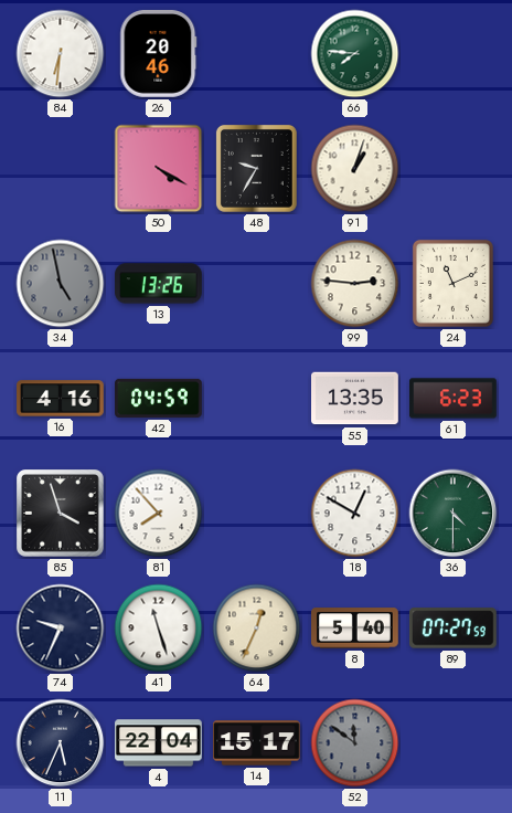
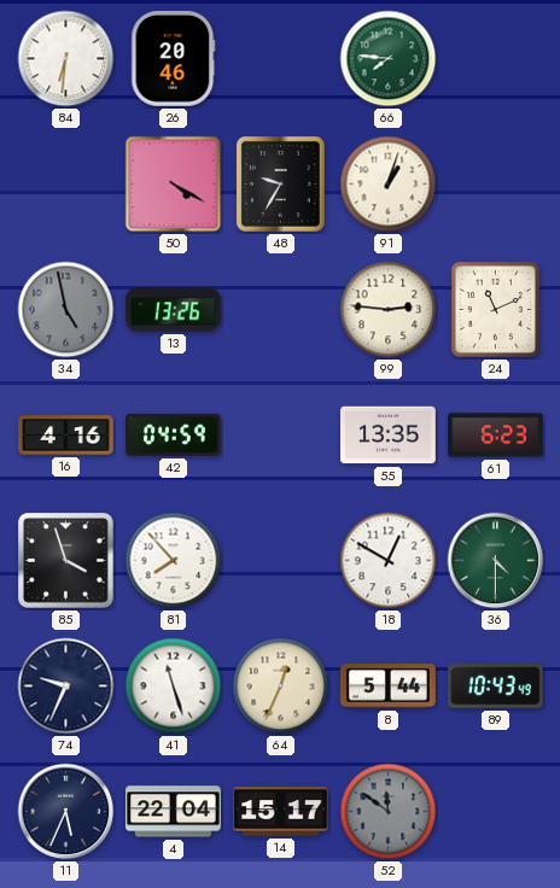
8: 5:40 -> 5:44
89: 07:27 -> 10:43
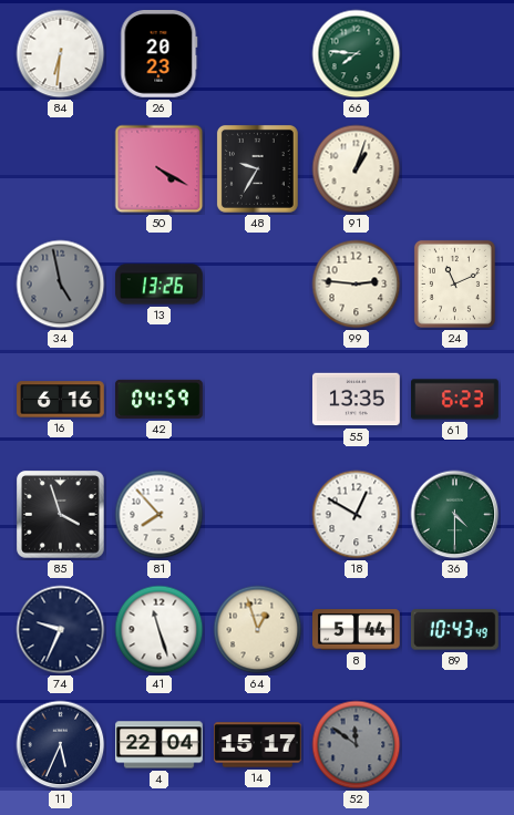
26: 20:46 -> 20:23
16: 4:16 -> 6:16
64: 12:34 -> 12:57
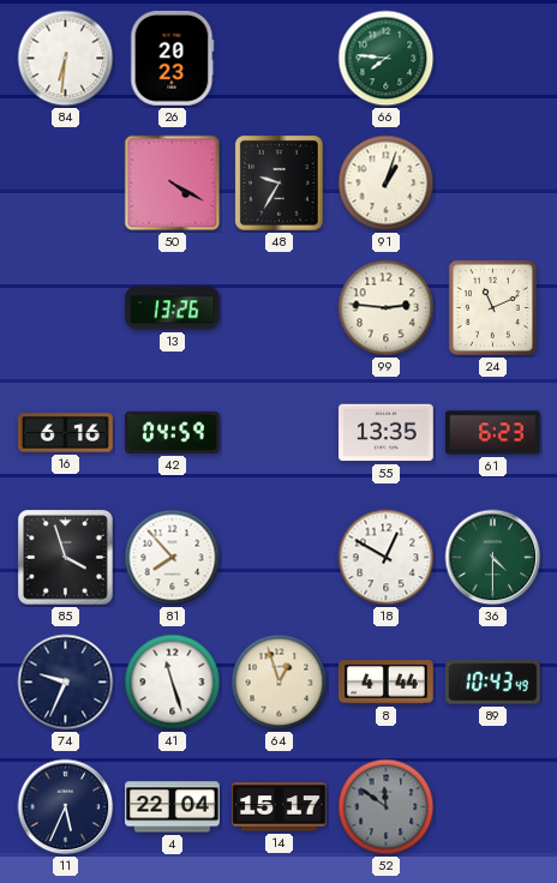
34: 4:58 -> none
8: 5:44 -> 4:44
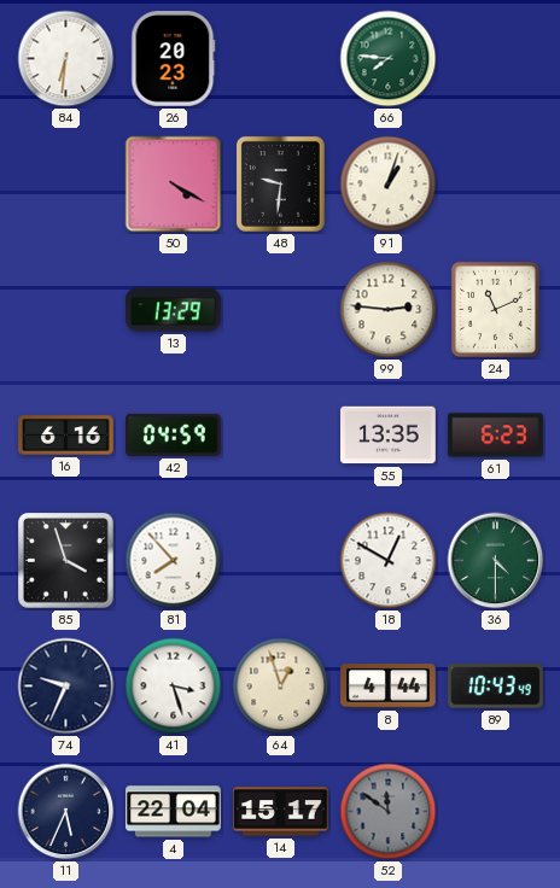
48: 9:35 -> 9:31
13: 13:26 -> 13:29
41: 11:27 -> 3:27
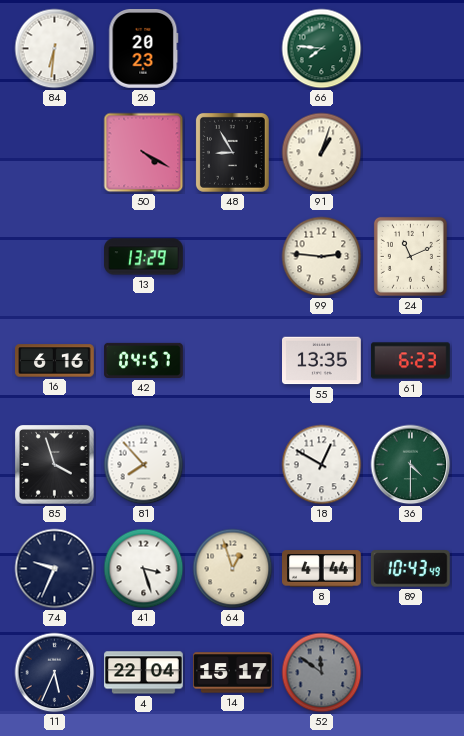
48: 9:31 -> 8:55
42: 04:59 -> 04:57
